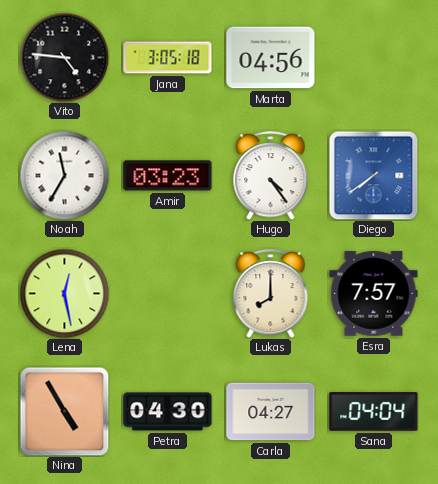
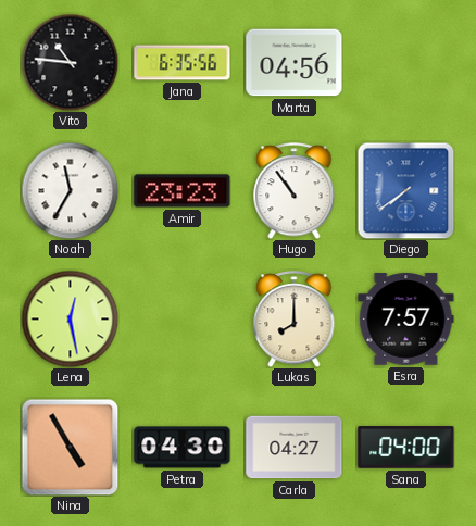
Vito: 4:46 -> 10:46
Jana: 3:05 -> 6:35
Amir: 03:23 -> 23:23
Hugo: 4:24 -> 10:54
Sana: 04:04 -> 04:00
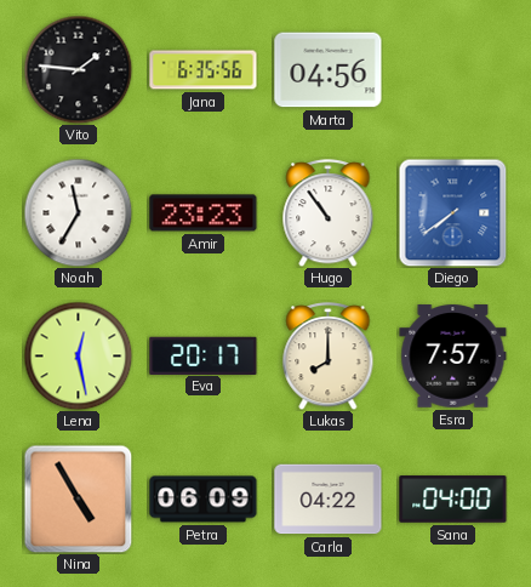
Vito: 10:46 -> 1:46
Eva: none -> 20:17
Petra: 04:30 -> 06:09
Carla: 04:27 -> 04:22
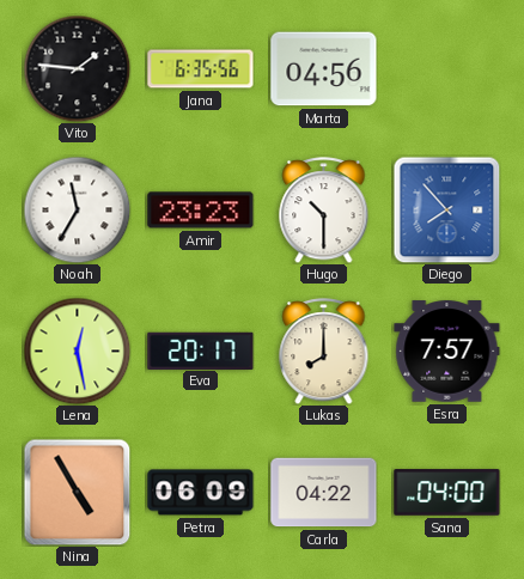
Hugo: 10:54 -> 10:30
Diego: 7:39 -> 7:53
